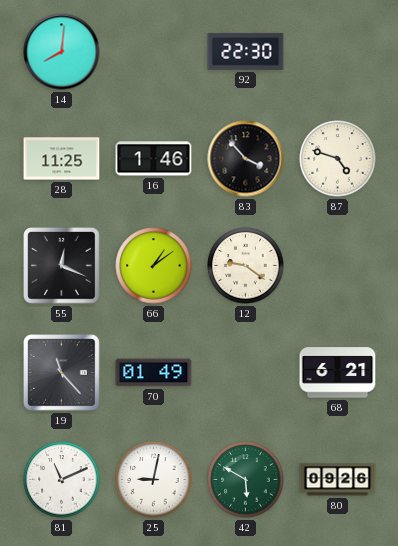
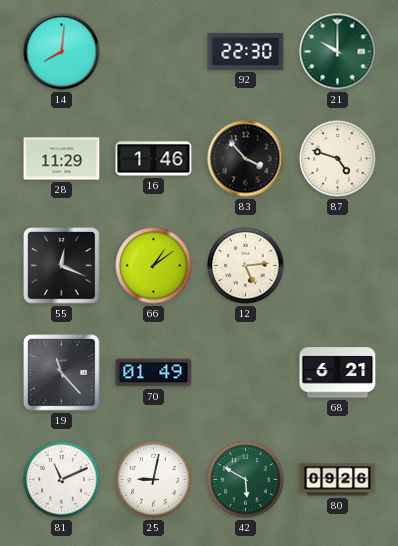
21: none -> 10:00
28: 11:25 -> 11:29
12: 9:21 -> 5:14
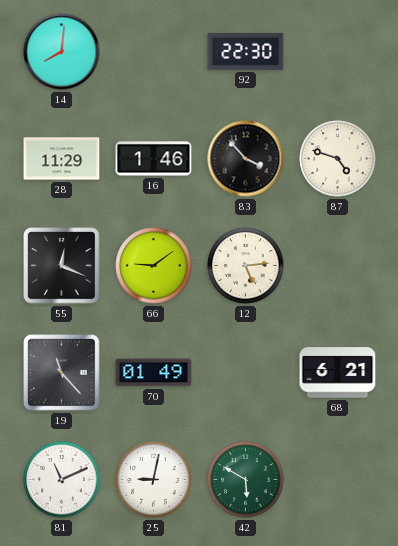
21: 10:00 -> none
66: 1:09 -> 9:09
80: 09:26 -> none
